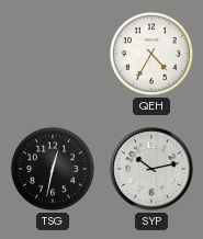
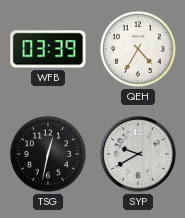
WFB: none -> 03:39
SYP: 10:13 -> 9:40
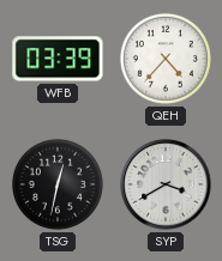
QEH: 4:35 -> 4:37
SYP: 9:40 -> 3:40
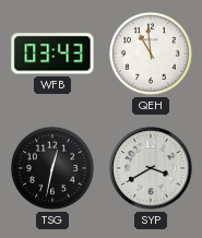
WFB: 03:39 -> 03:43
QEH: 4:37 -> 10:59
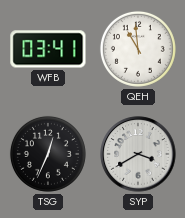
WFB: 03:43 -> 03:41
TSG: 12:32 -> 12:34
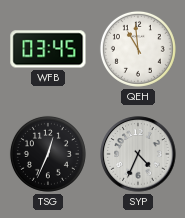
WFB: 03:41 -> 03:45
SYP: 3:40 -> 4:34
